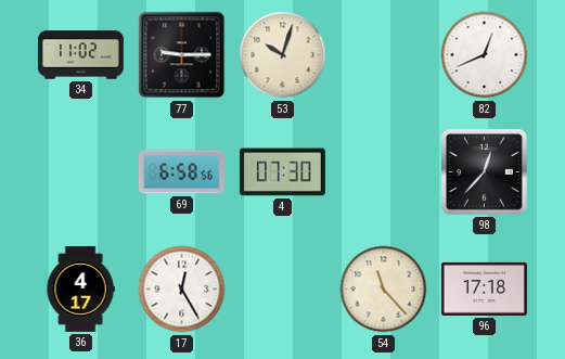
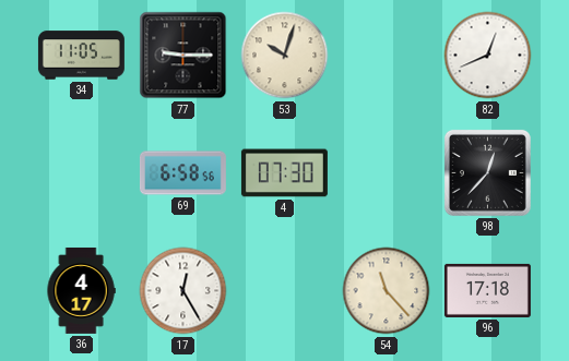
34: 11:02 -> 11:05
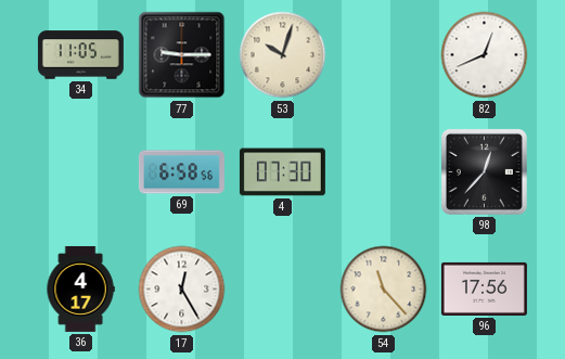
96: 17:18 -> 17:56
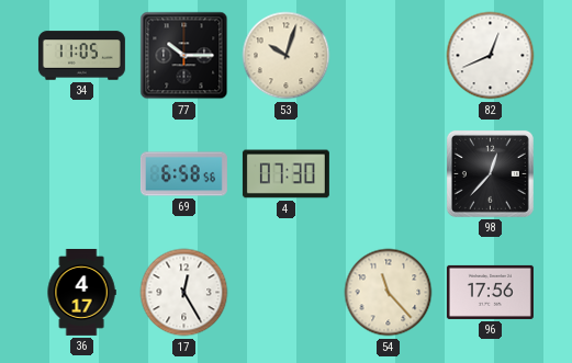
77: 9:15 -> 10:15
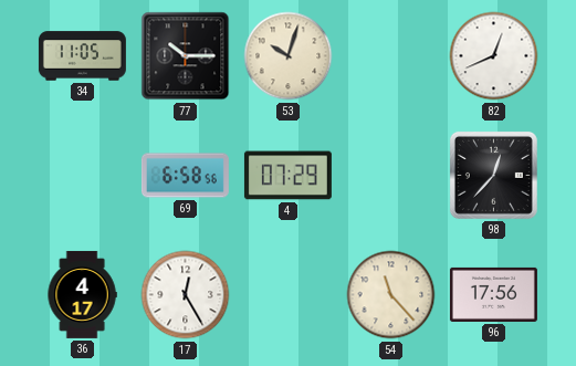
4: 07:30 -> 07:29
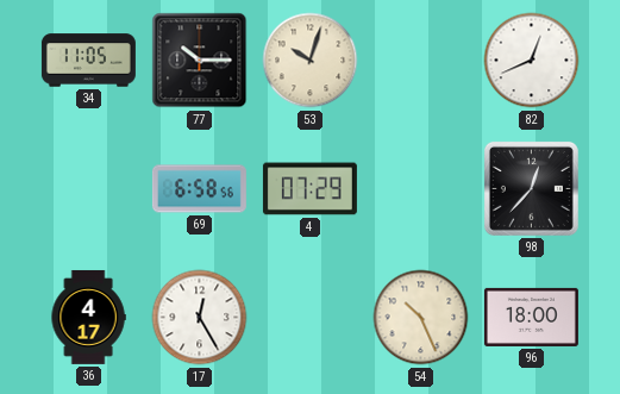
54: 11:23 -> 10:26
96: 17:56 -> 18:00
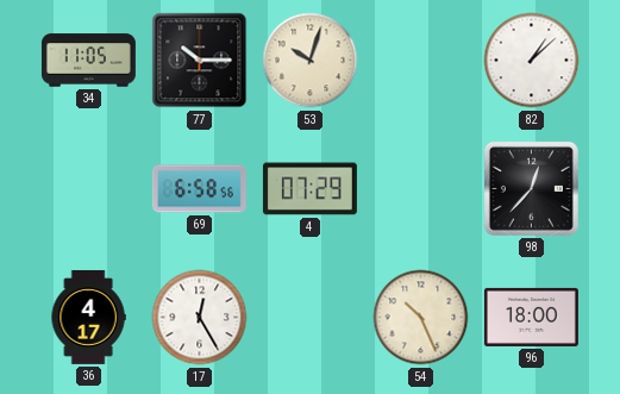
82: 12:41 -> 1:08
